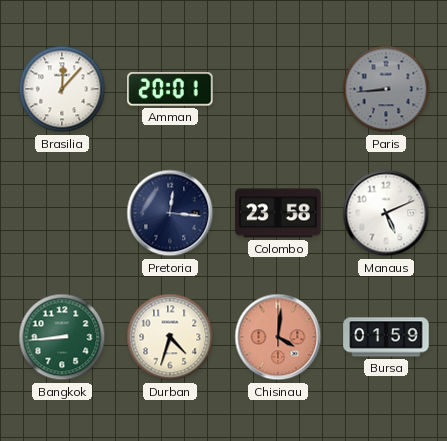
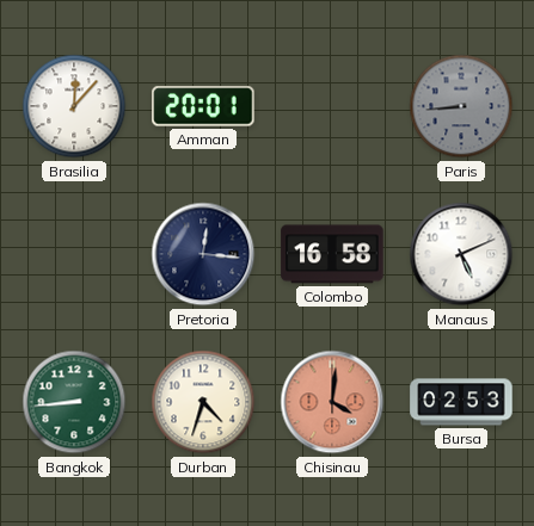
Colombo: 23:58 -> 16:58
Bursa: 01:59 -> 02:53
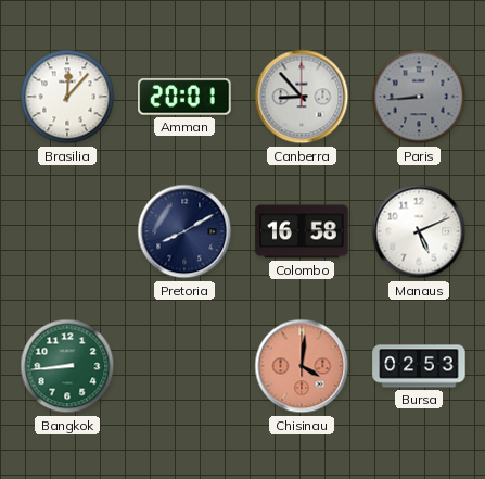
Canberra: none -> 8:53
Pretoria: 12:16 -> 8:10
Durban: 4:33 -> none
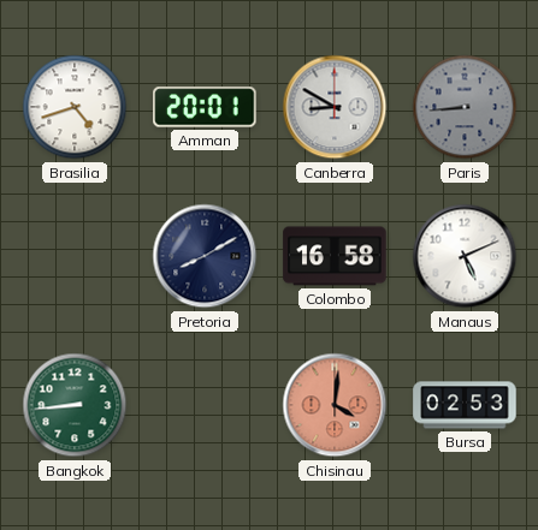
Brasilia: 12:07 -> 4:42
Canberra: 8:53 -> 8:50
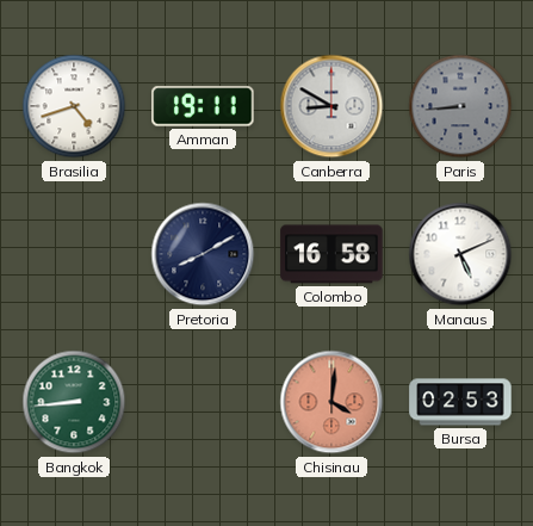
Amman: 20:01 -> 19:11
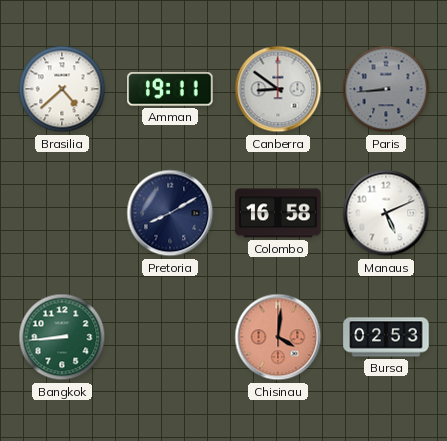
Brasilia: 4:42 -> 4:38
Canberra: 8:50 -> 8:51
